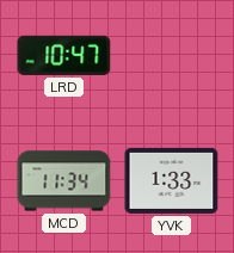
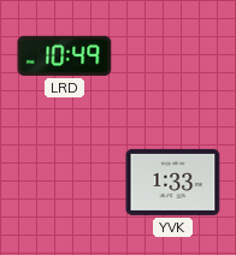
LRD: 10:47 -> 10:49
MCD: 11:34 -> none
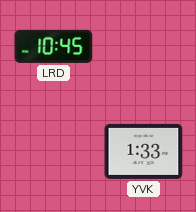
LRD: 10:49 -> 10:45
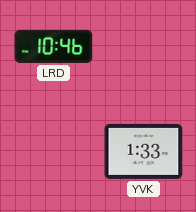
LRD: 10:45 -> 10:46
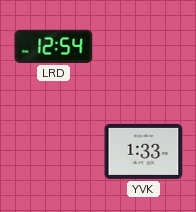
LRD: 10:46 -> 12:54
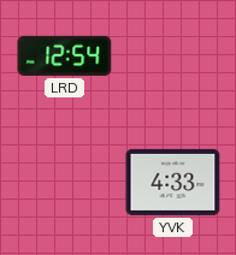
YVK: 1:33 -> 4:33
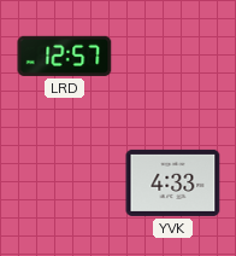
LRD: 12:54 -> 12:57
